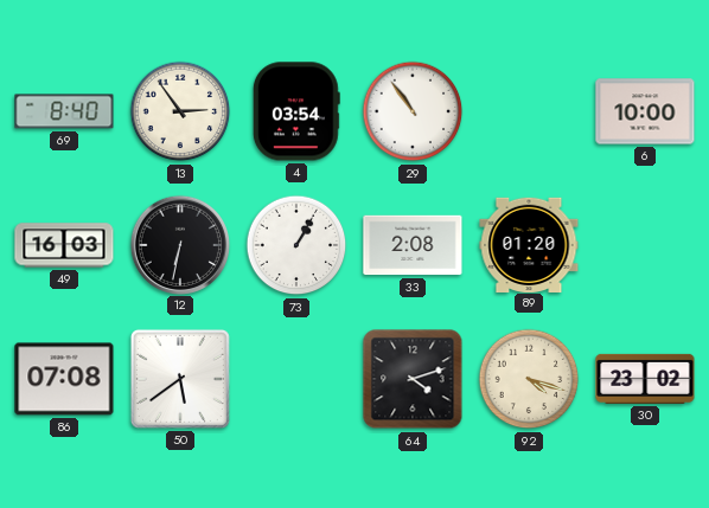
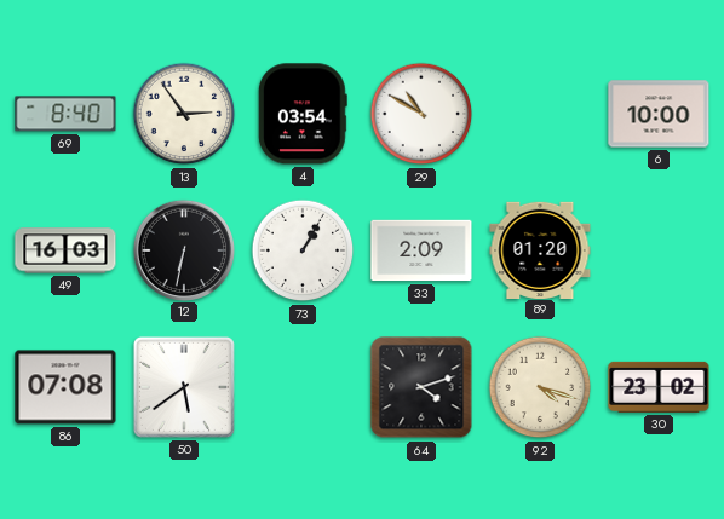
29: 10:54 -> 10:50
33: 2:08 -> 2:09
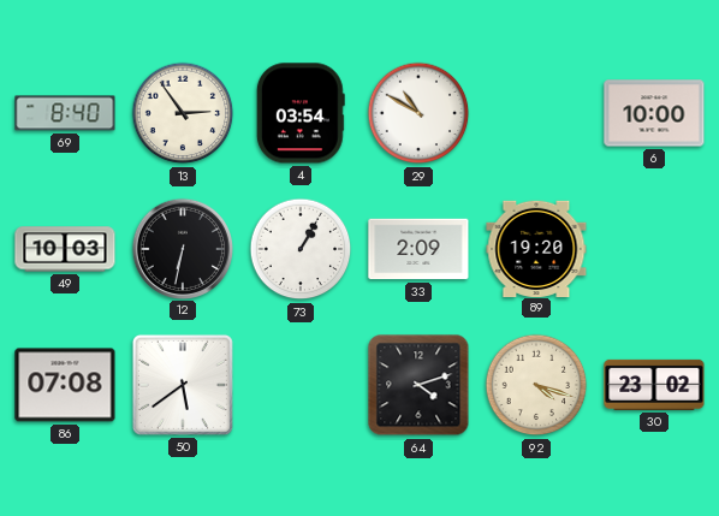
49: 16:03 -> 10:03
89: 01:20 -> 19:20
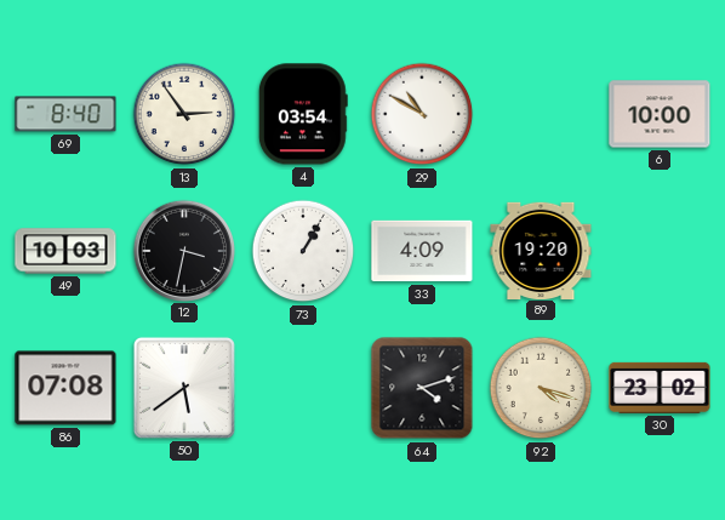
12: 6:32 -> 3:32
33: 2:09 -> 4:09
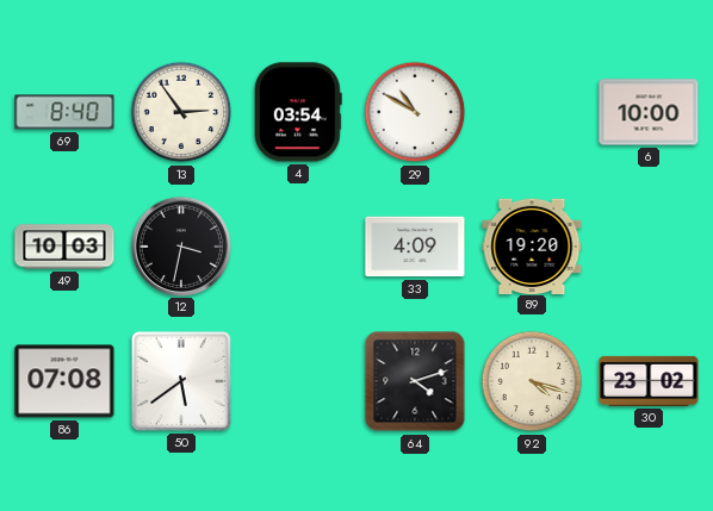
73: 1:05 -> none
